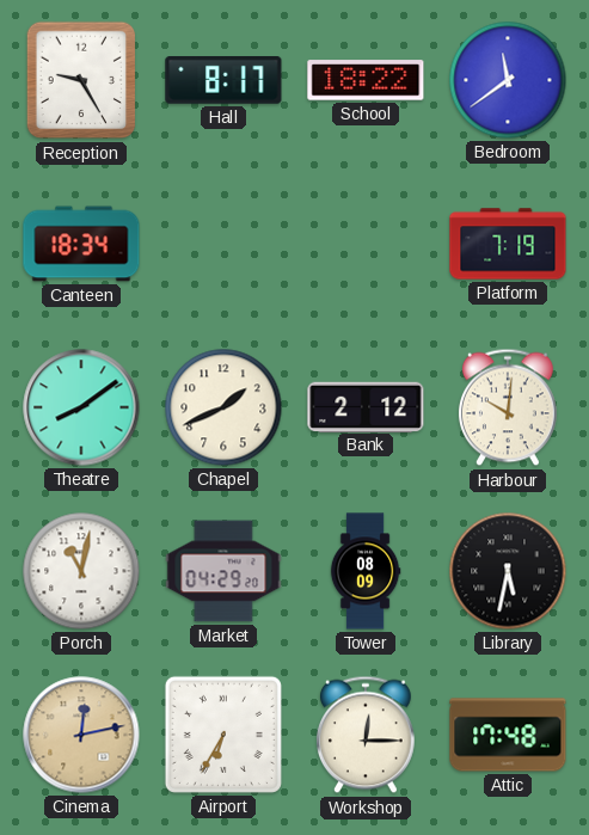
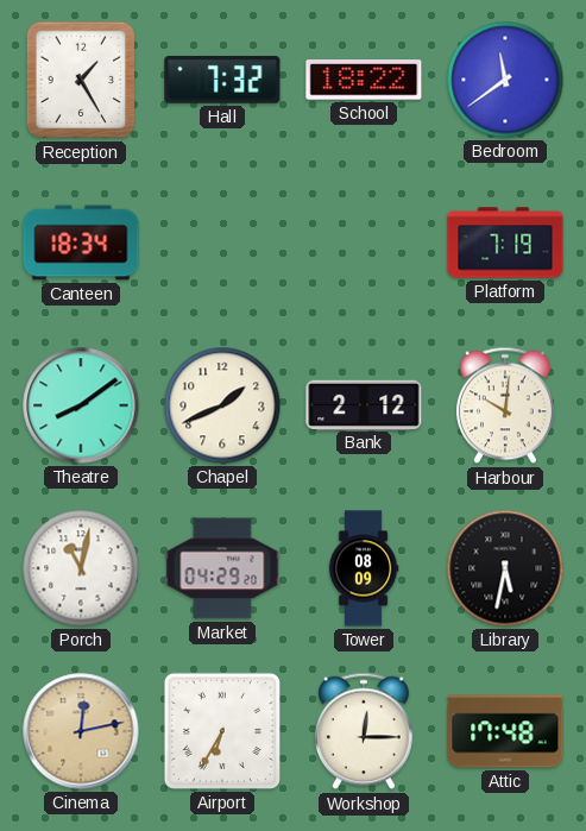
Reception: 9:25 -> 1:25
Hall: 8:17 -> 7:32
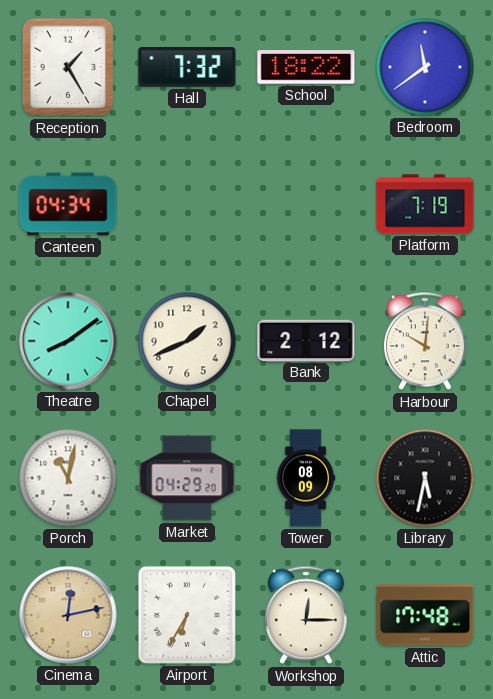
Canteen: 18:34 -> 04:34
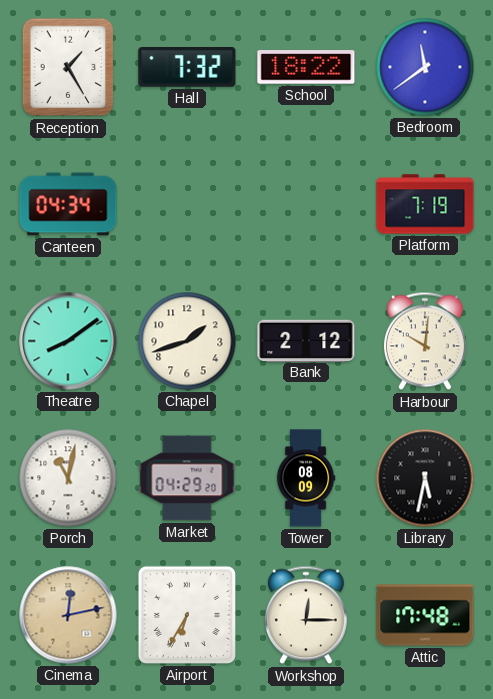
Chapel: 1:41 -> 1:42
